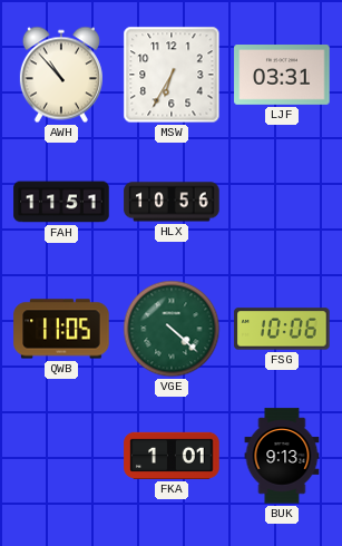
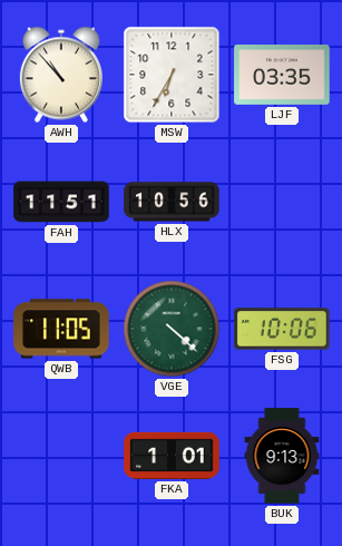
LJF: 03:31 -> 03:35
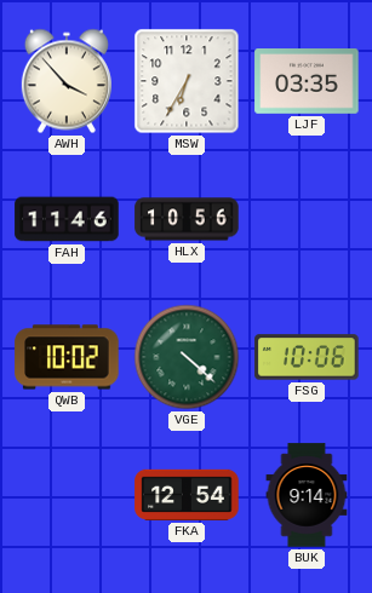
AWH: 10:53 -> 3:53
FAH: 11:51 -> 11:46
QWB: 11:05 -> 10:02
FKA: 1:01 -> 12:54
BUK: 9:13 -> 9:14
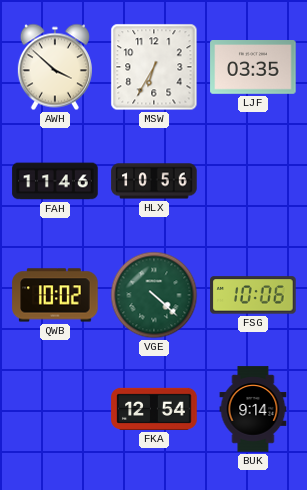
AWH: 3:53 -> 3:52
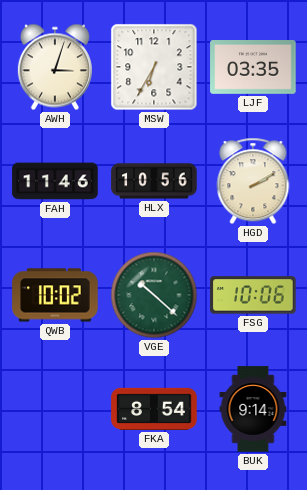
AWH: 3:52 -> 3:03
HGD: none -> 2:10
VGE: 4:22 -> 10:22
FKA: 12:54 -> 8:54
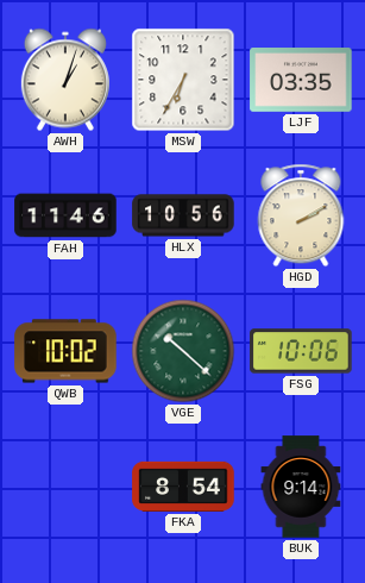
AWH: 3:03 -> 1:03
